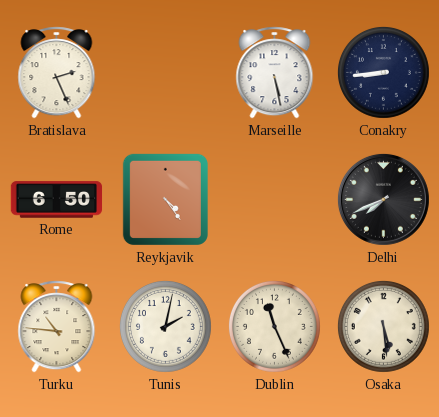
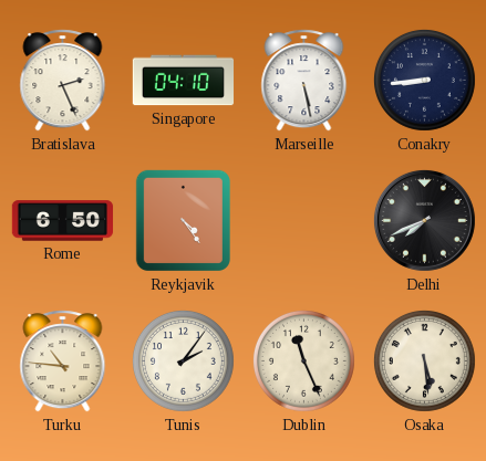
Singapore: none -> 04:10
Tunis: 2:02 -> 2:06
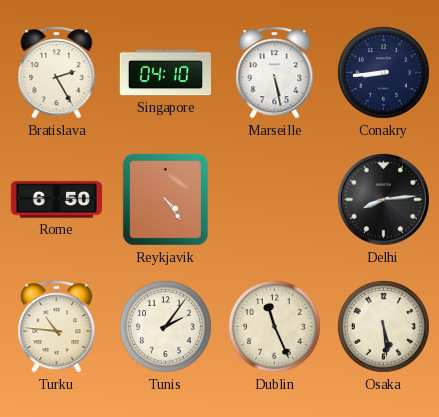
Bratislava: 2:26 -> 2:25
Delhi: 7:41 -> 8:14
